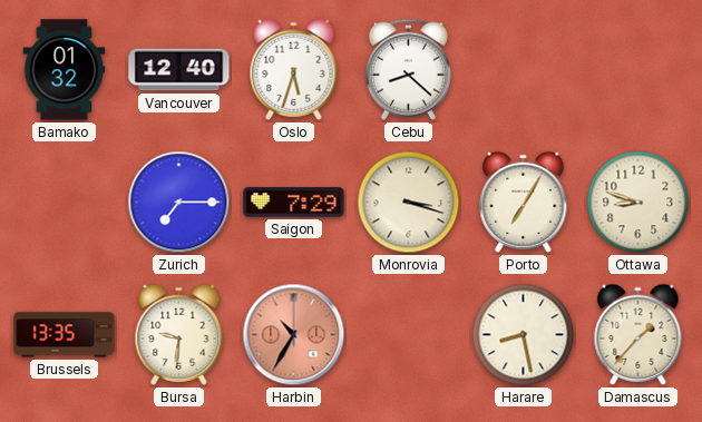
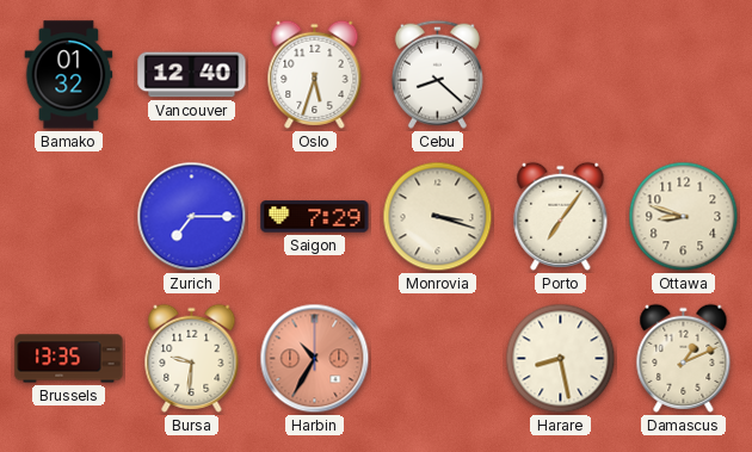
Porto: 7:05 -> 7:06
Damascus: 1:37 -> 1:11
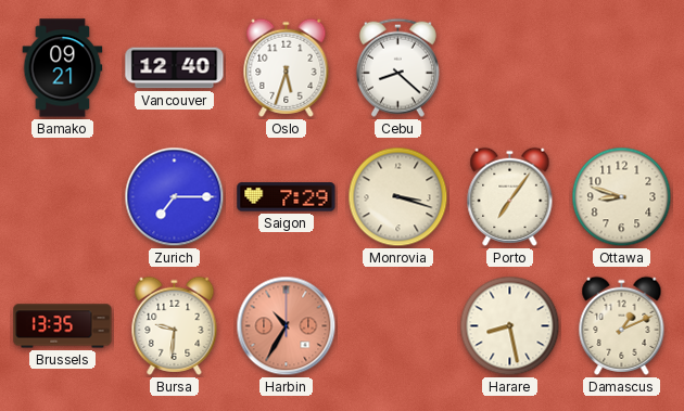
Bamako: 01:32 -> 09:21
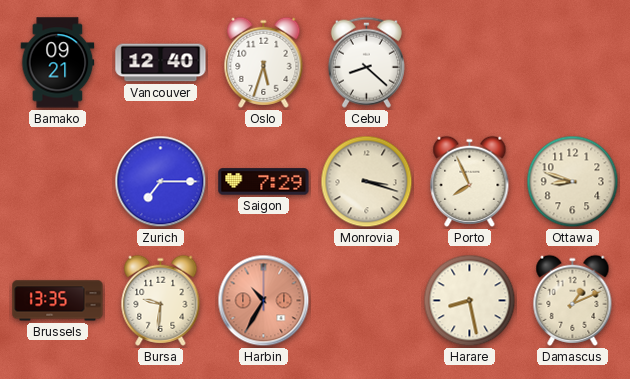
Porto: 7:06 -> 7:56
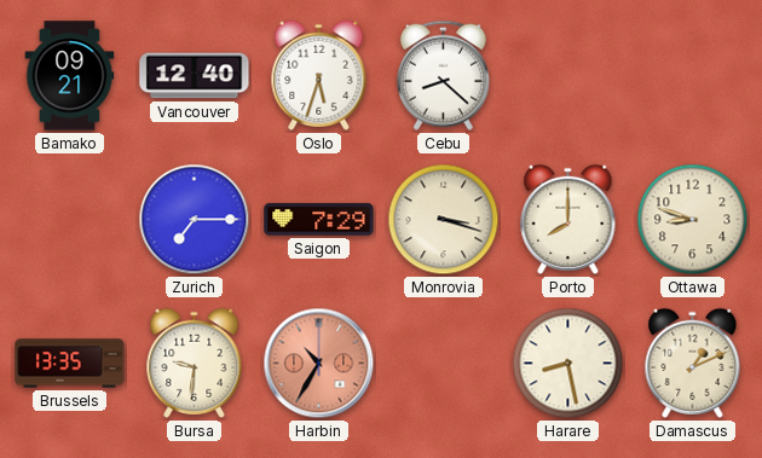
Porto: 7:56 -> 8:00
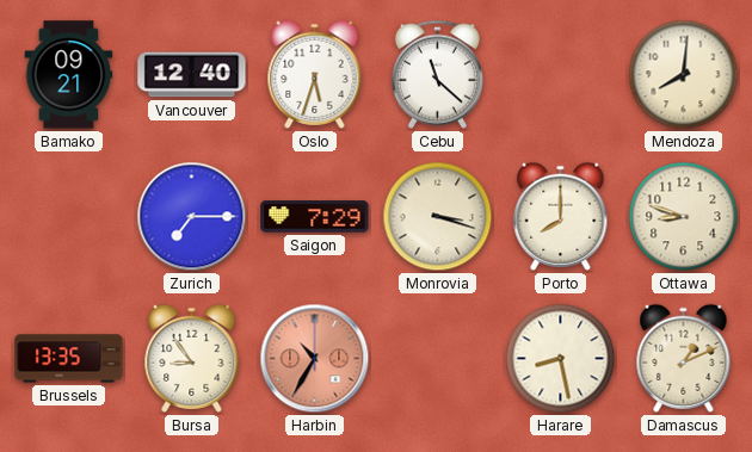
Cebu: 8:22 -> 11:22
Mendoza: none -> 8:01
Bursa: 9:31 -> 8:54
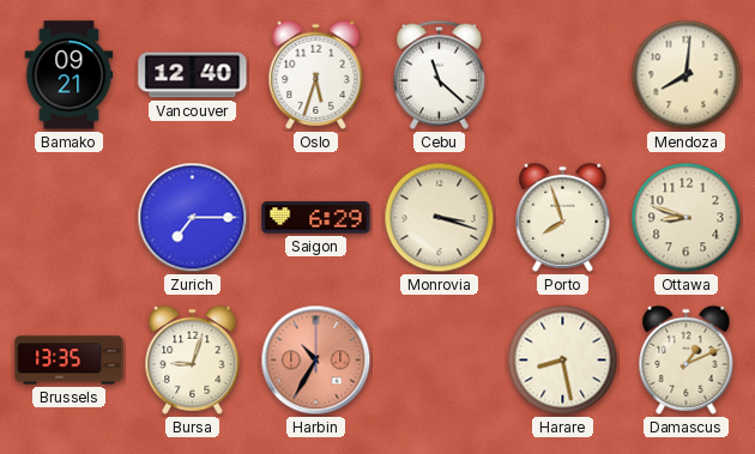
Saigon: 7:29 -> 6:29
Porto: 8:00 -> 7:57
Bursa: 8:54 -> 9:03
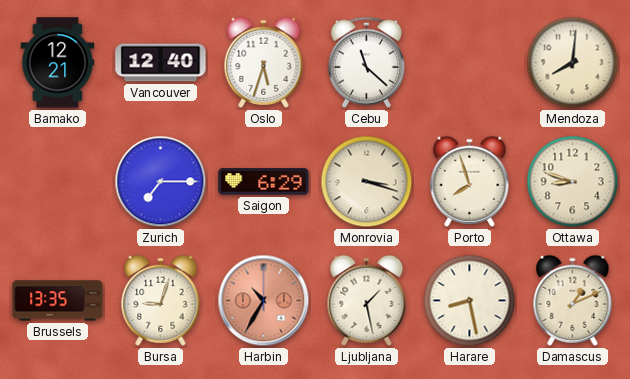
Bamako: 09:21 -> 12:21
Ljubljana: none -> 1:28
